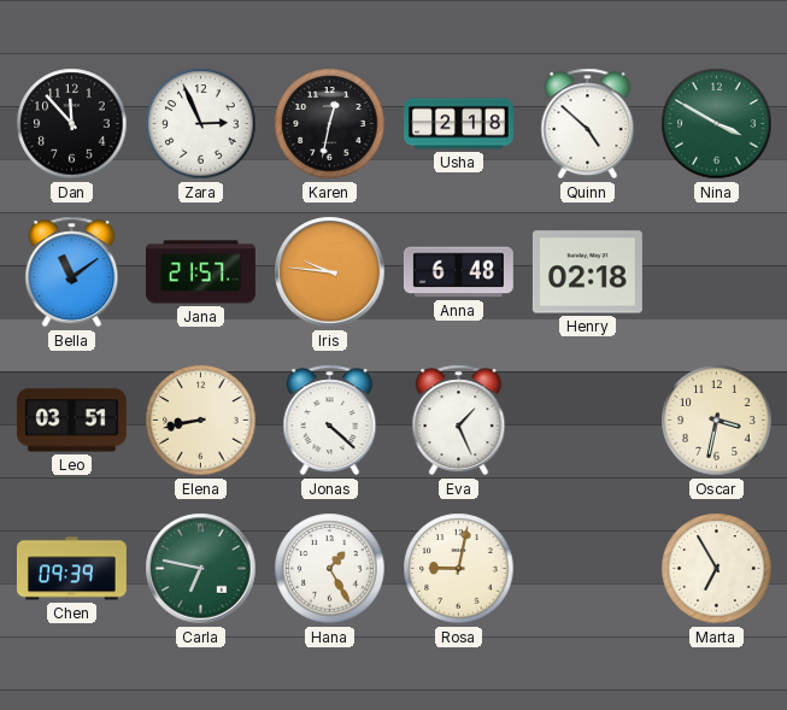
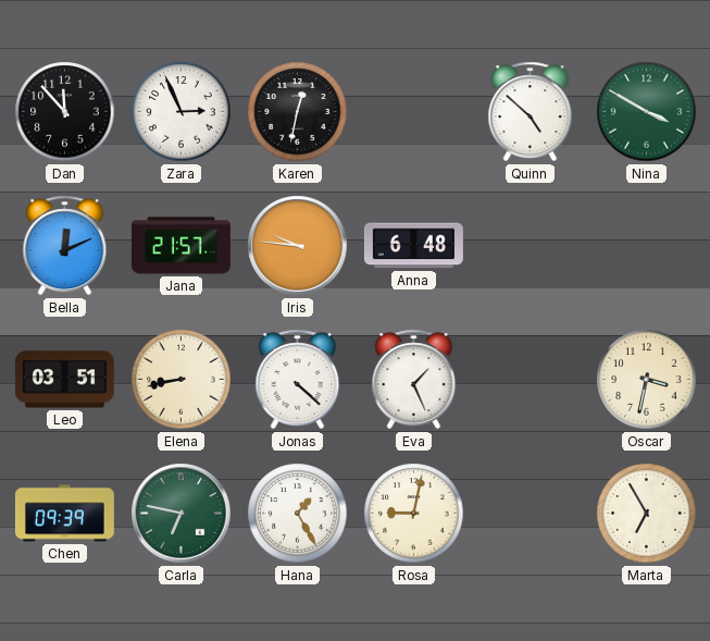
Usha: 2:18 -> none
Bella: 11:09 -> 12:11
Henry: 02:18 -> none
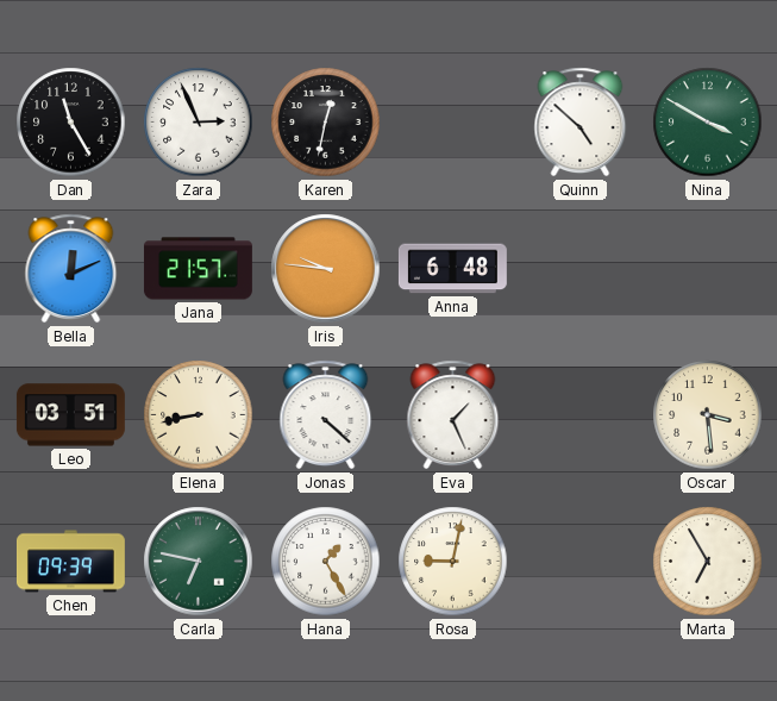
Dan: 11:53 -> 11:25
Oscar: 3:32 -> 3:29
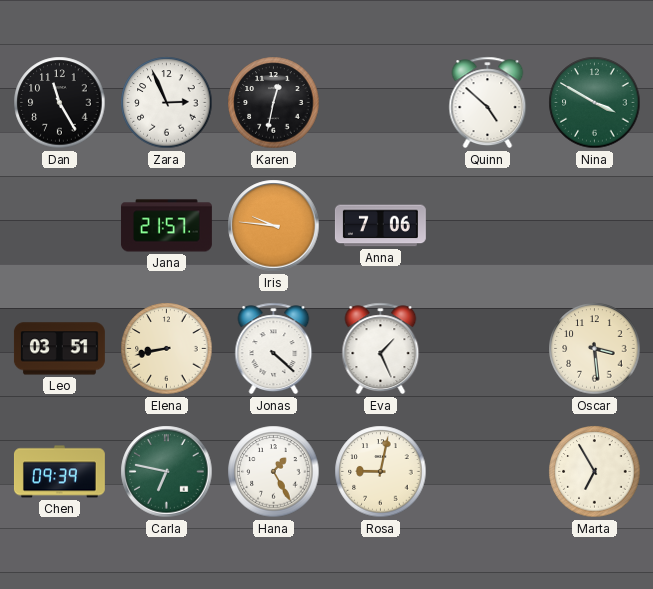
Bella: 12:11 -> none
Anna: 6:48 -> 7:06
